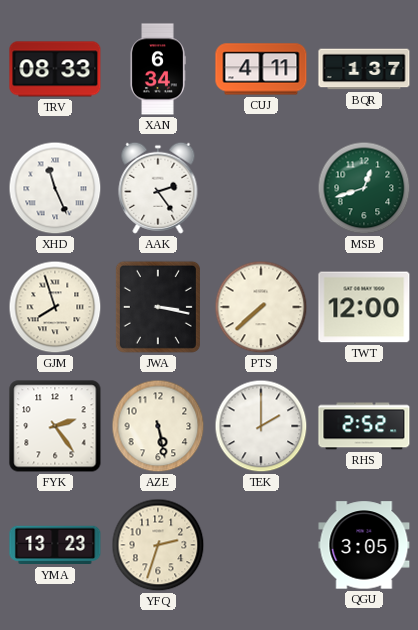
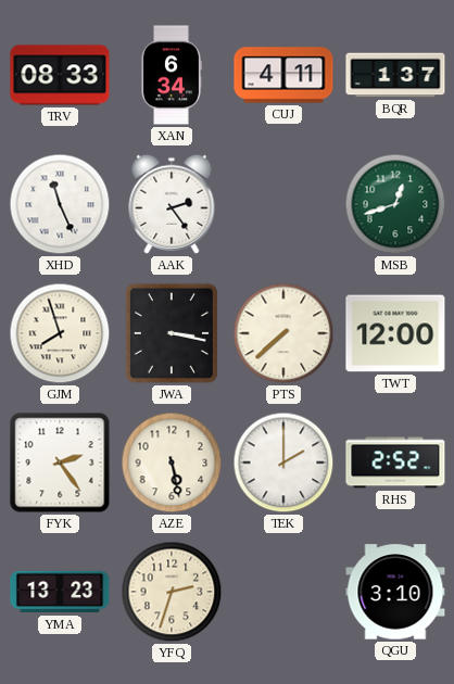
QGU: 3:05 -> 3:10
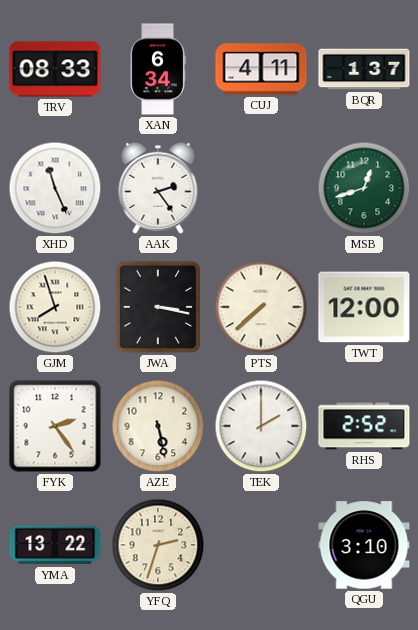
YMA: 13:23 -> 13:22
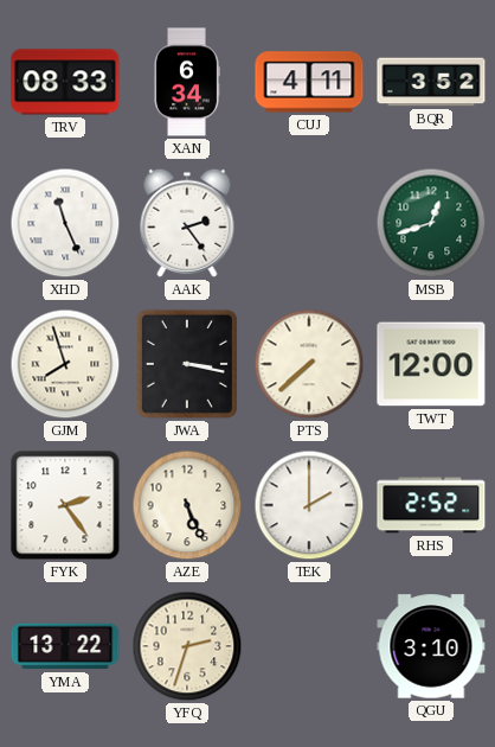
BQR: 1:37 -> 3:52
AZE: 5:28 -> 5:26
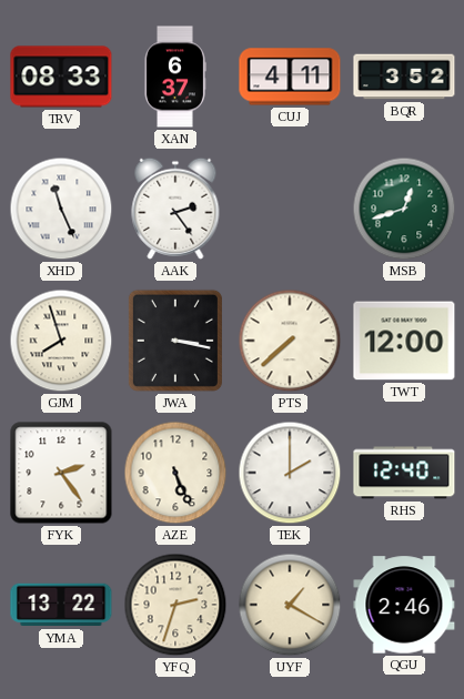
XAN: 6:34 -> 6:37
RHS: 2:52 -> 12:40
UYF: none -> 1:20
QGU: 3:10 -> 2:46
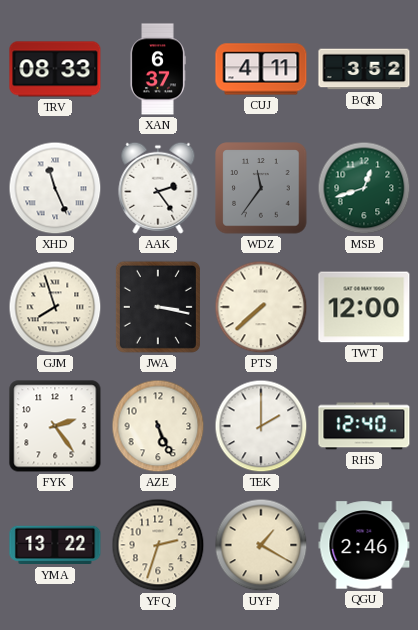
WDZ: none -> 11:36
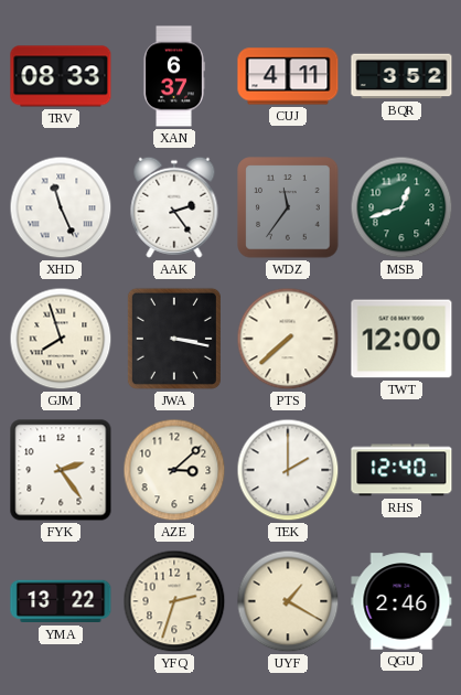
AZE: 5:26 -> 3:08
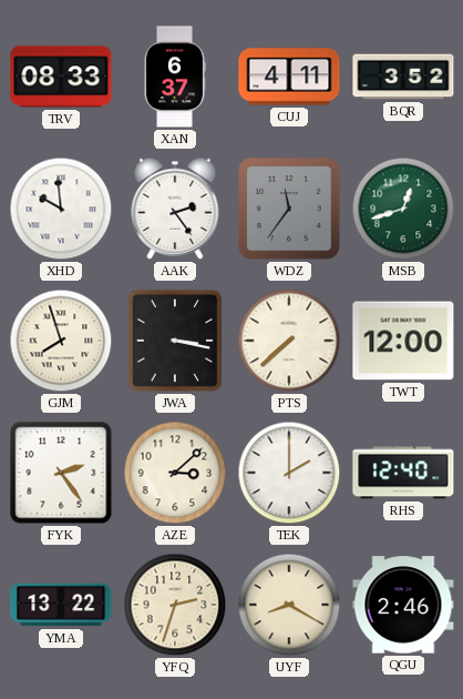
XHD: 11:26 -> 9:59
UYF: 1:20 -> 8:20
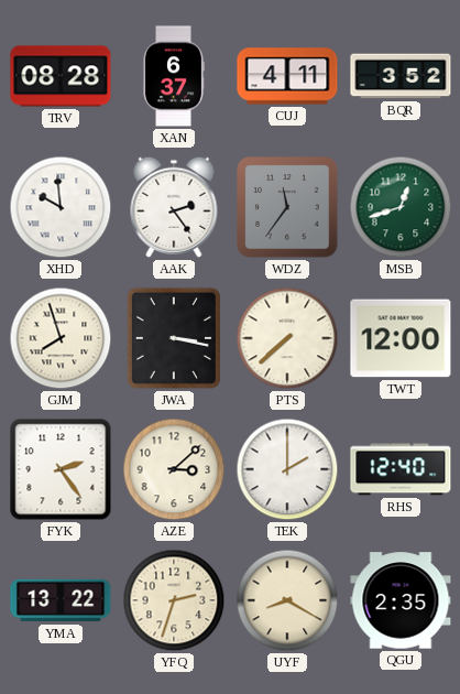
TRV: 08:33 -> 08:28
QGU: 2:46 -> 2:35
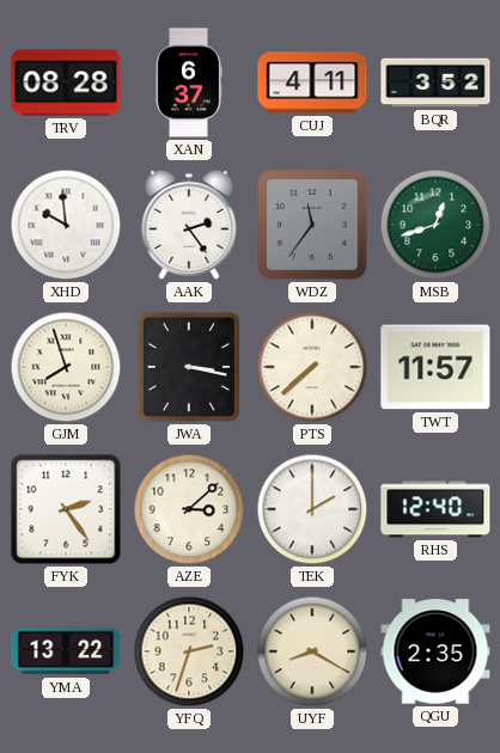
TWT: 12:00 -> 11:57
